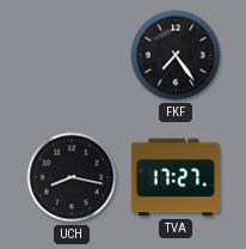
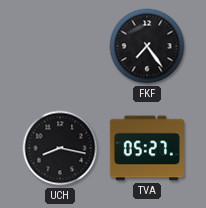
TVA: 17:27 -> 05:27
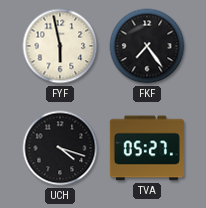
FYF: none -> 5:58
UCH: 8:17 -> 4:18
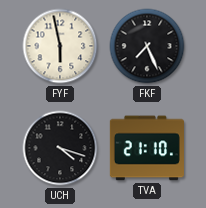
FKF: 7:24 -> 7:26
TVA: 05:27 -> 21:10
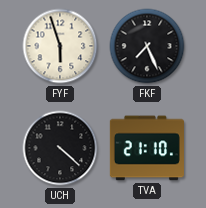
FYF: 5:58 -> 5:57
UCH: 4:18 -> 4:22
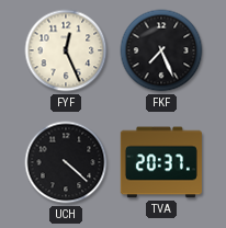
FYF: 5:57 -> 12:26
TVA: 21:10 -> 20:37
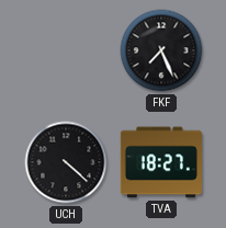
FYF: 12:26 -> none
TVA: 20:37 -> 18:27
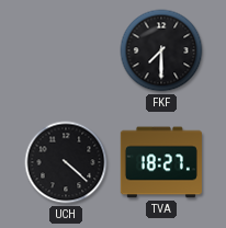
FKF: 7:26 -> 7:30
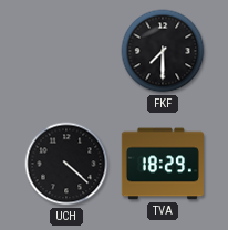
TVA: 18:27 -> 18:29
